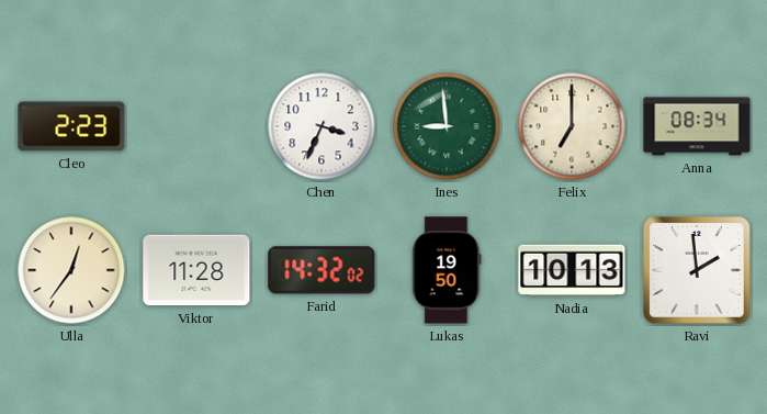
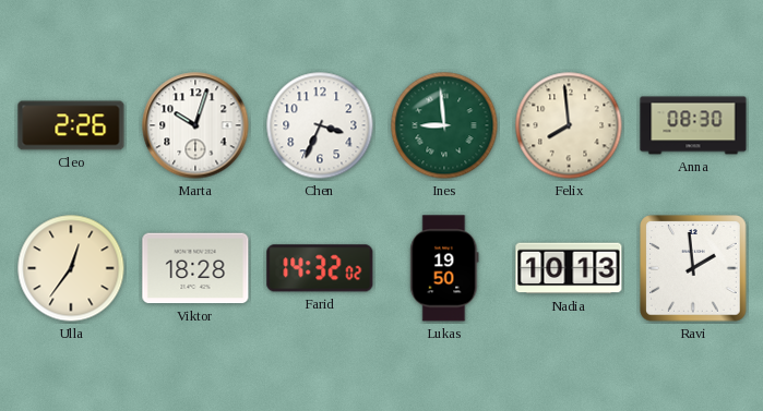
Cleo: 2:23 -> 2:26
Marta: none -> 10:03
Felix: 7:00 -> 7:59
Anna: 08:34 -> 08:30
Viktor: 11:28 -> 18:28
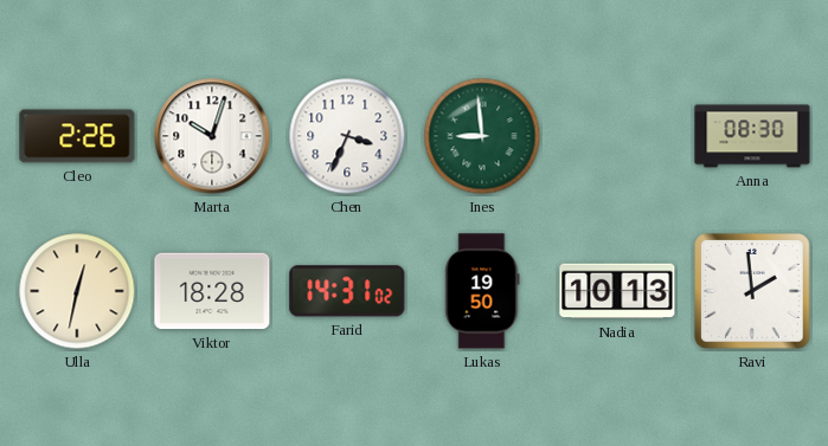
Felix: 7:59 -> none
Ulla: 12:36 -> 12:32
Farid: 14:32 -> 14:31
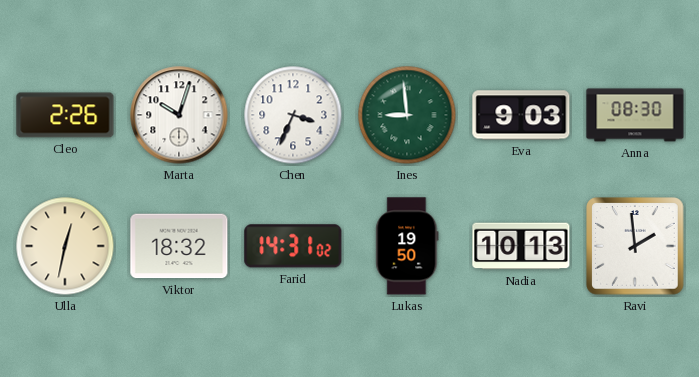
Eva: none -> 9:03
Viktor: 18:28 -> 18:32
